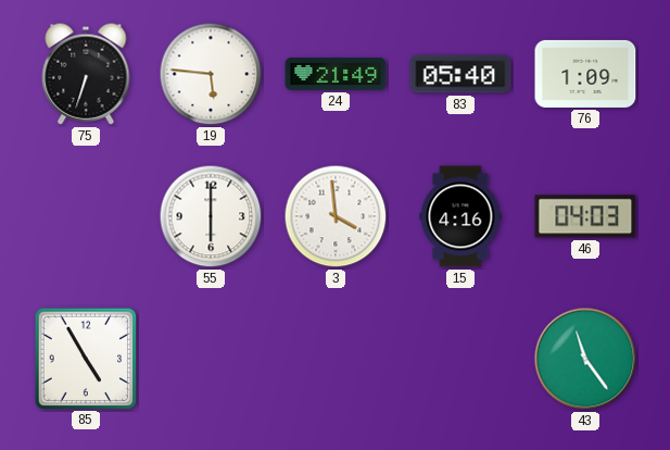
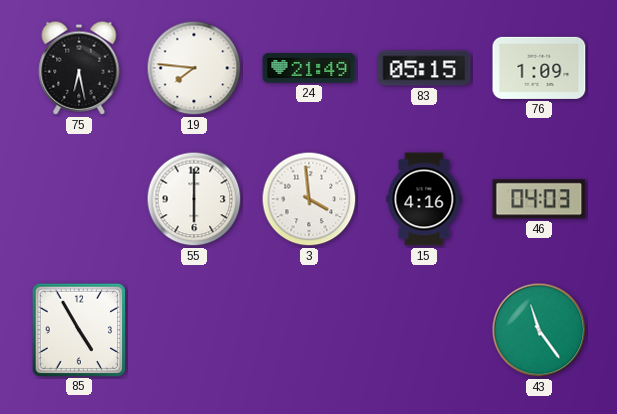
75: 6:33 -> 6:28
19: 5:46 -> 7:46
83: 05:40 -> 05:15
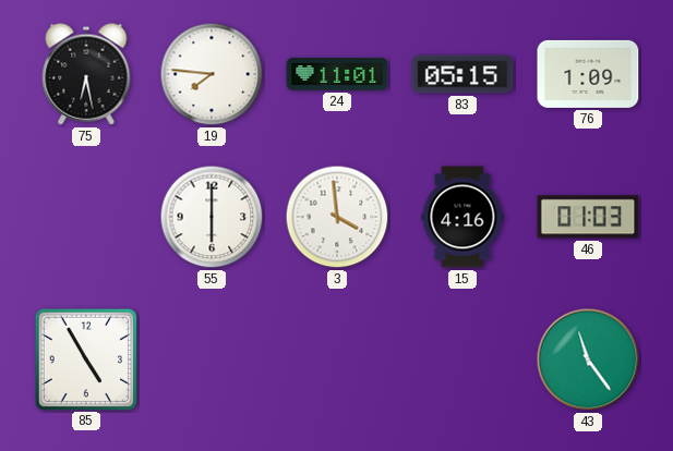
24: 21:49 -> 11:01
46: 04:03 -> 01:03
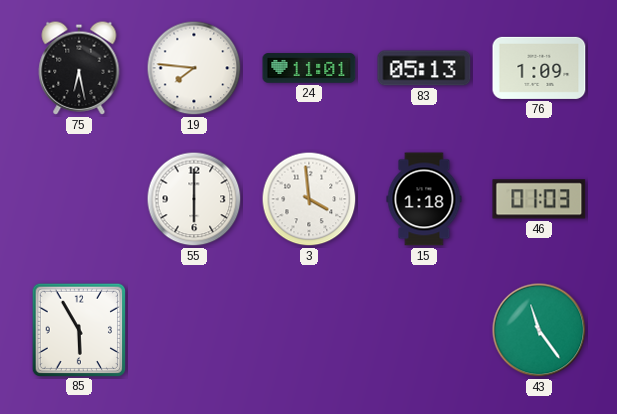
83: 05:15 -> 05:13
15: 4:16 -> 1:18
85: 4:55 -> 5:55
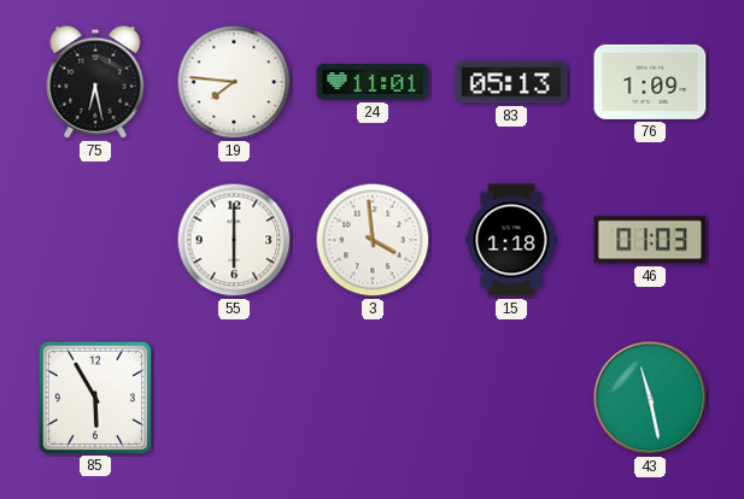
43: 11:24 -> 11:28
